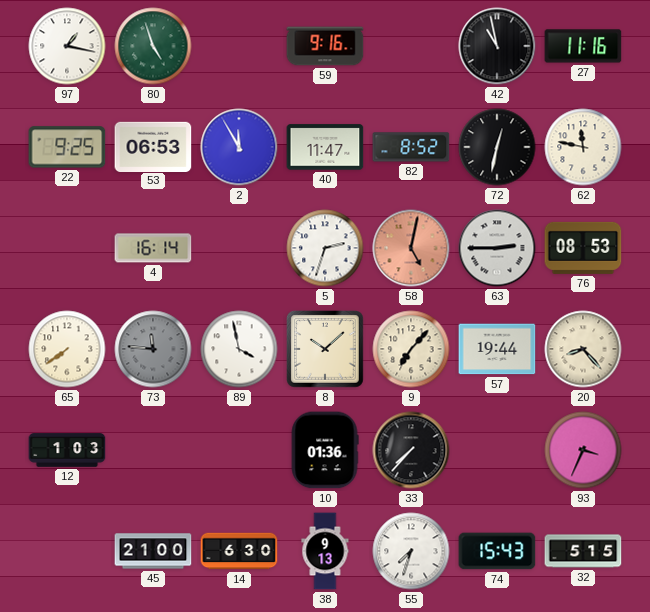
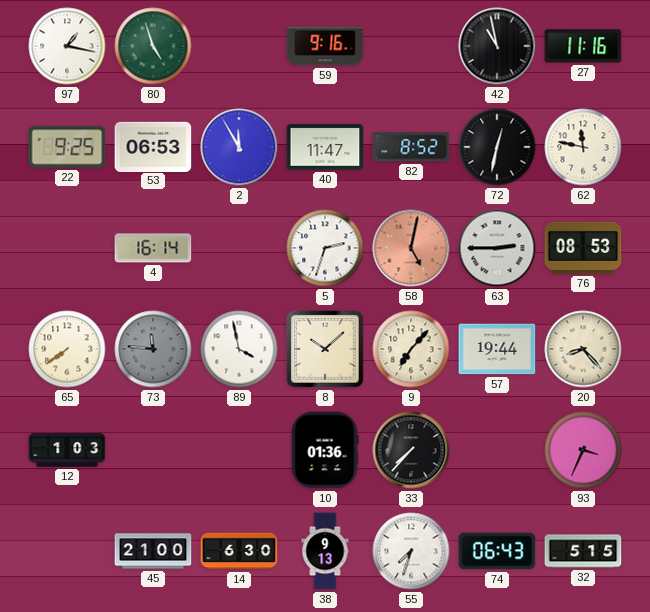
74: 15:43 -> 06:43
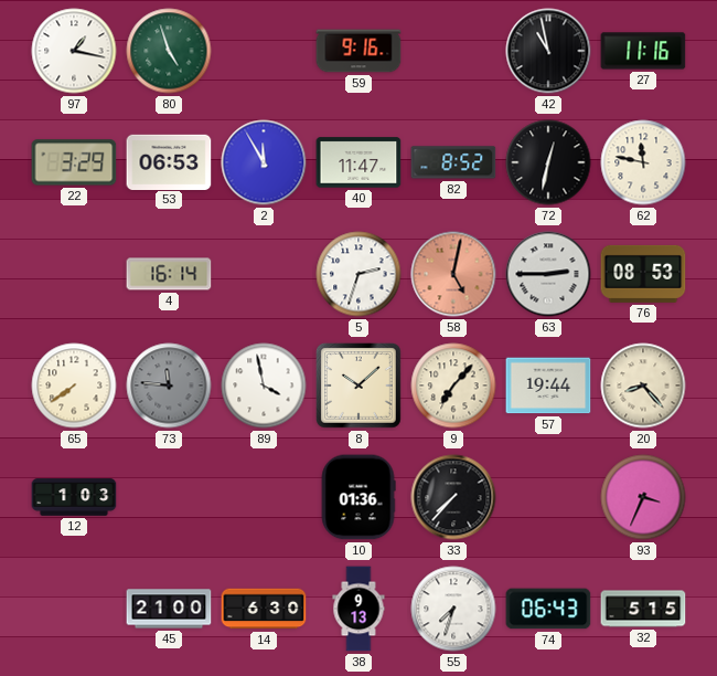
22: 9:25 -> 3:29
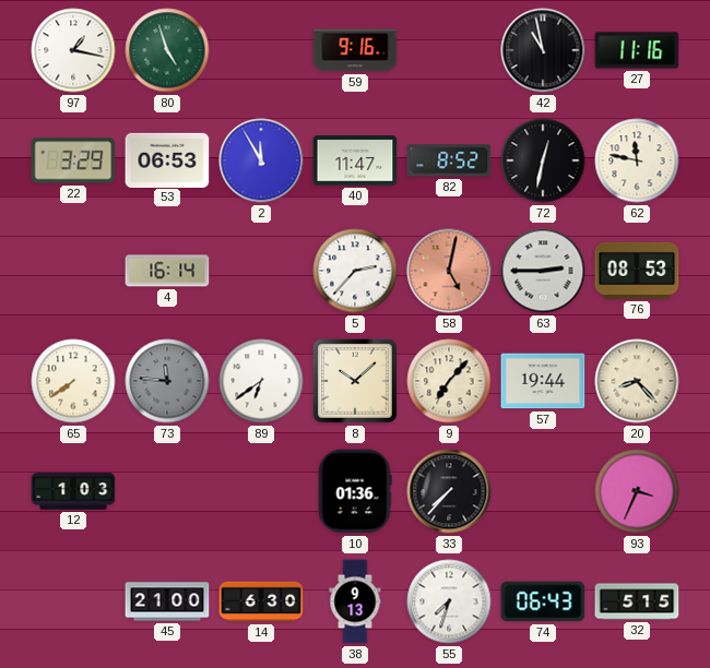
5: 2:33 -> 2:37
89: 3:58 -> 6:39
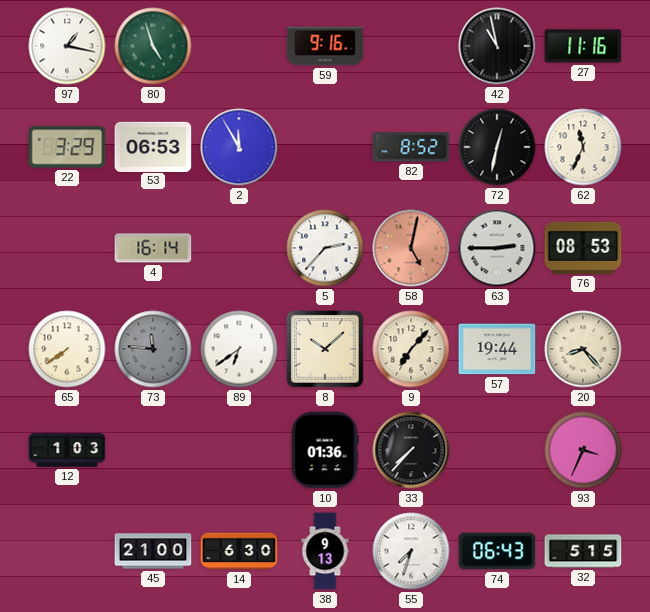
40: 11:47 -> none
62: 11:47 -> 11:34
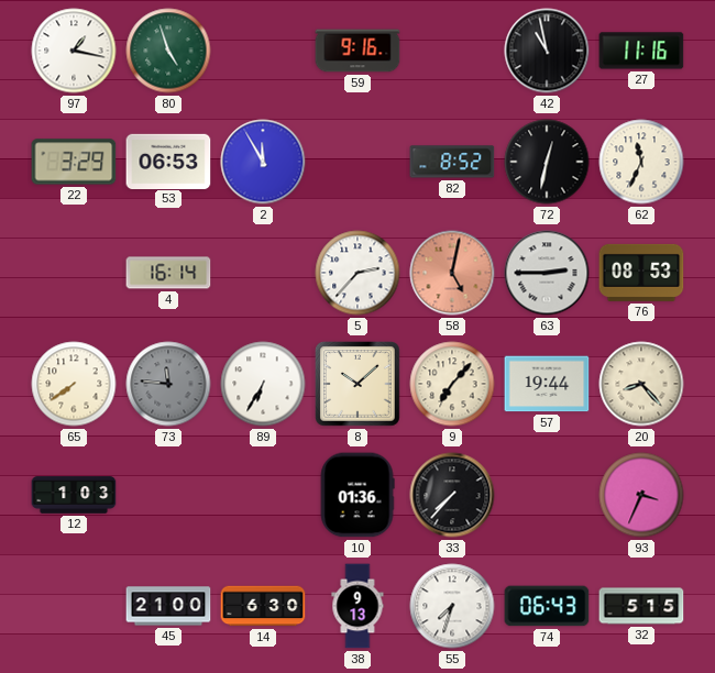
89: 6:39 -> 6:35
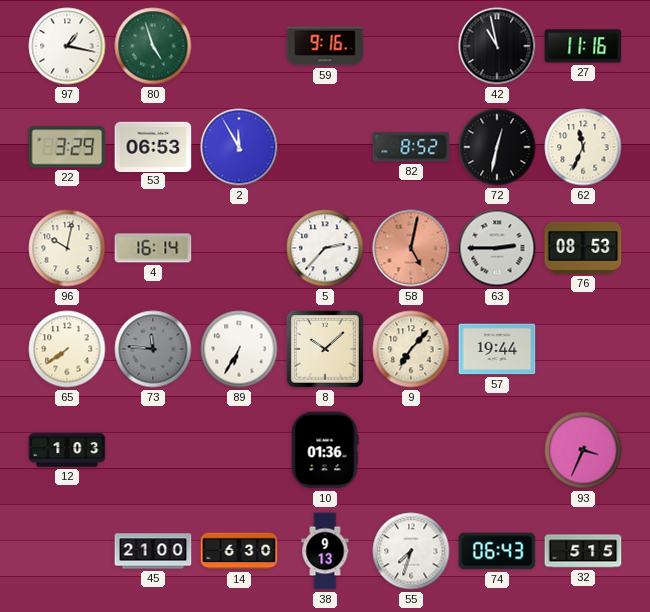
96: none -> 10:02
20: 8:23 -> none
33: 7:37 -> none
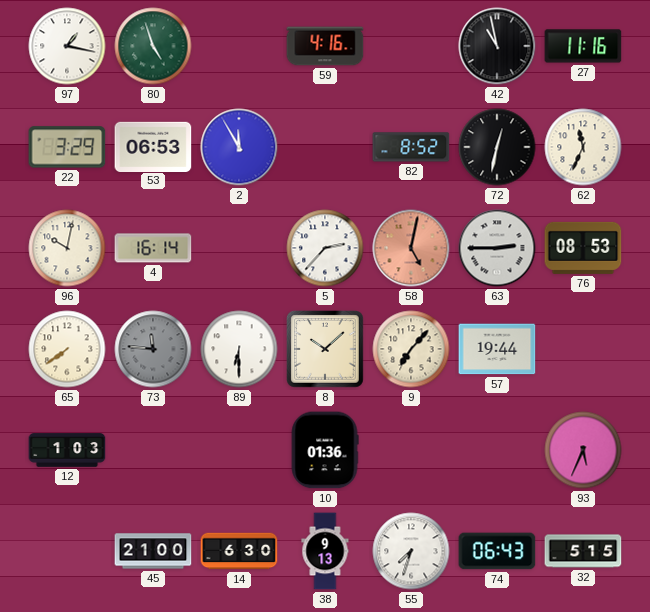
59: 9:16 -> 4:16
89: 6:35 -> 6:30
93: 3:34 -> 5:34
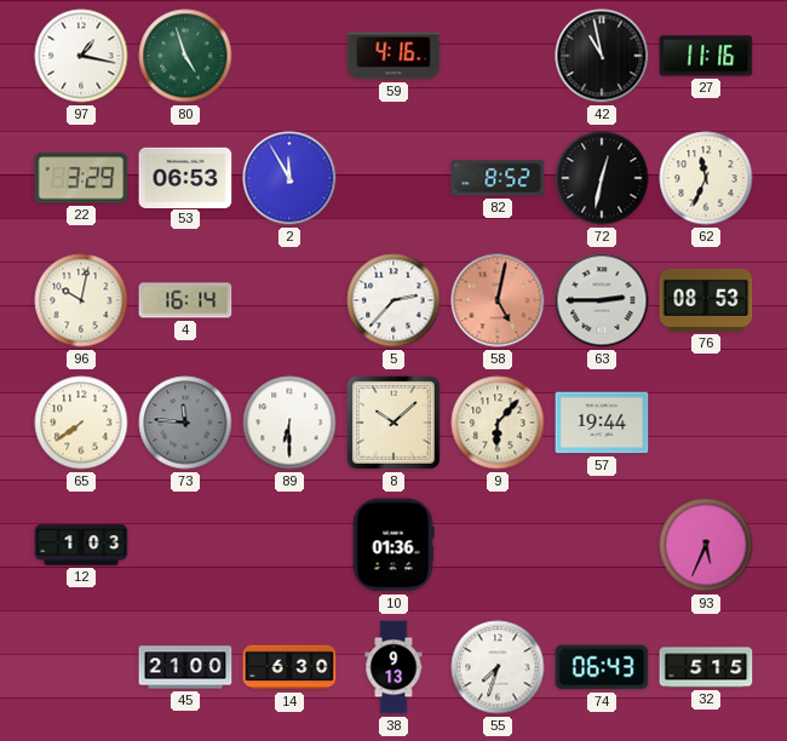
9: 7:07 -> 6:07
